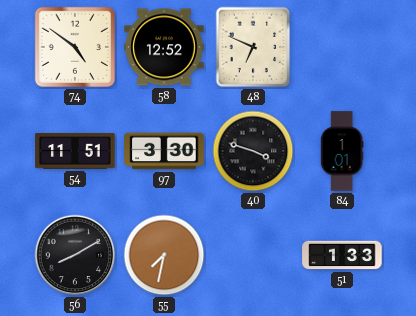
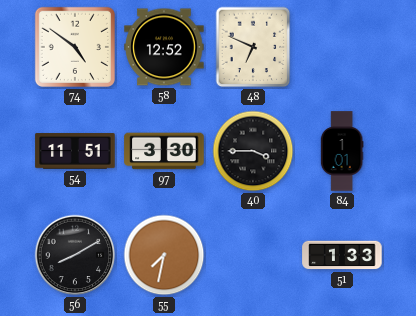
40: 3:48 -> 3:45
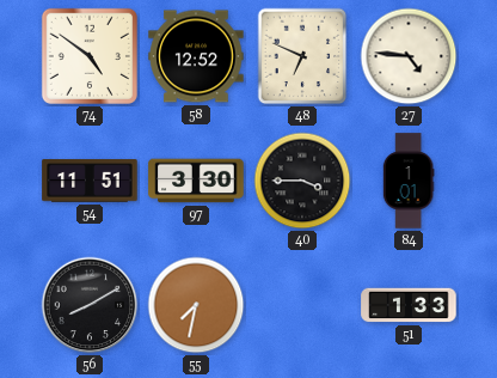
27: none -> 4:46
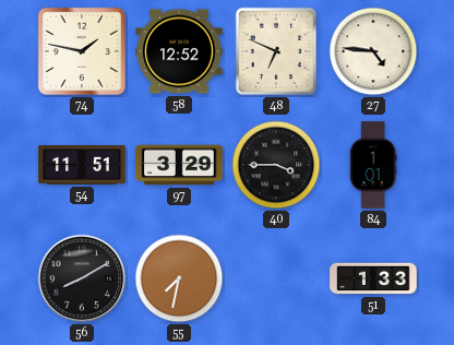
74: 4:51 -> 1:47
97: 3:30 -> 3:29
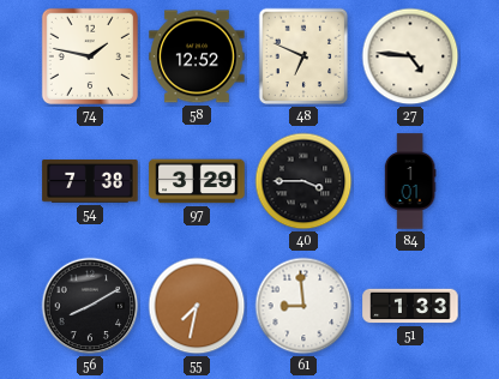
54: 11:51 -> 7:38
61: none -> 8:59
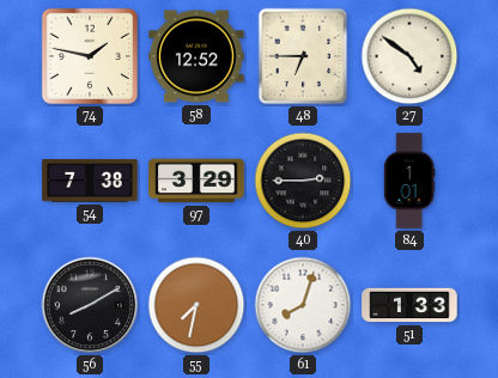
48: 6:49 -> 6:45
27: 4:46 -> 4:51
40: 3:45 -> 2:45
61: 8:59 -> 8:03
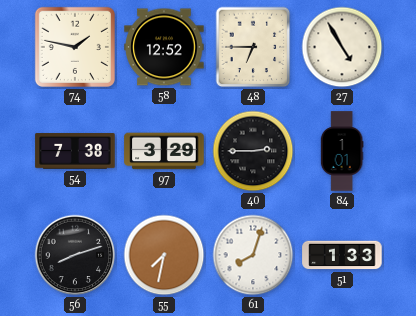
27: 4:51 -> 4:55
56: 8:10 -> 8:12
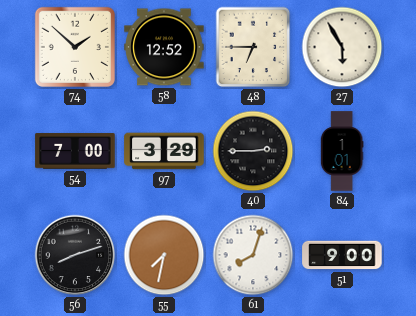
74: 1:47 -> 1:52
27: 4:55 -> 5:55
54: 7:38 -> 7:00
51: 1:33 -> 9:00
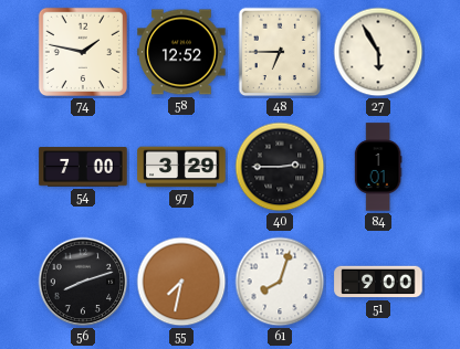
74: 1:52 -> 1:47
